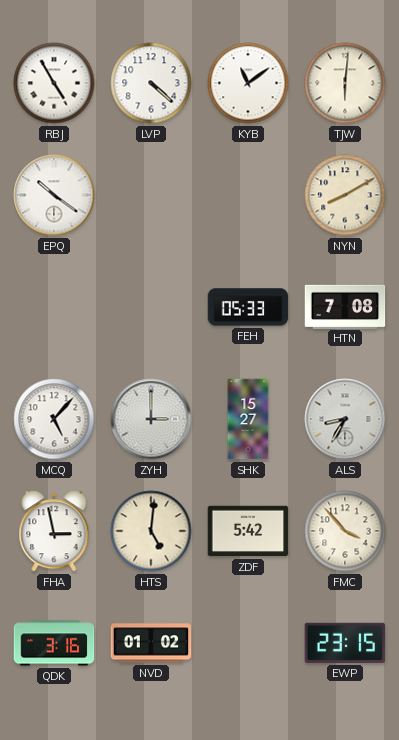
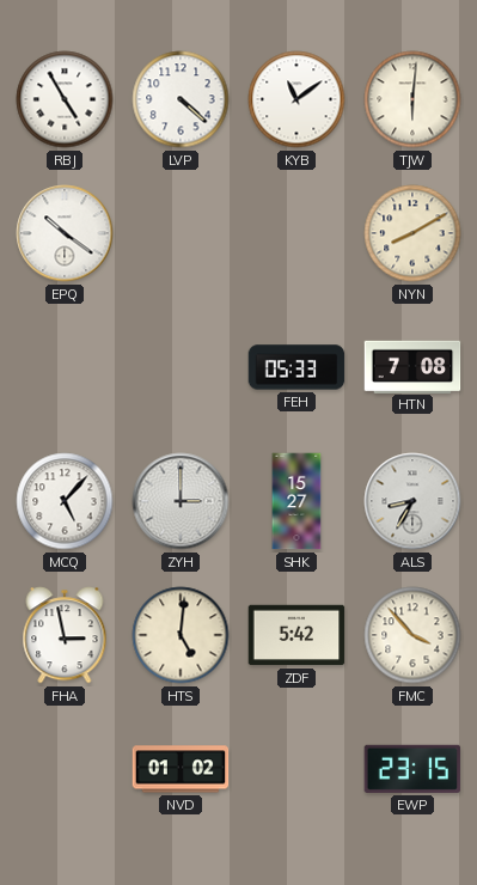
QDK: 3:16 -> none
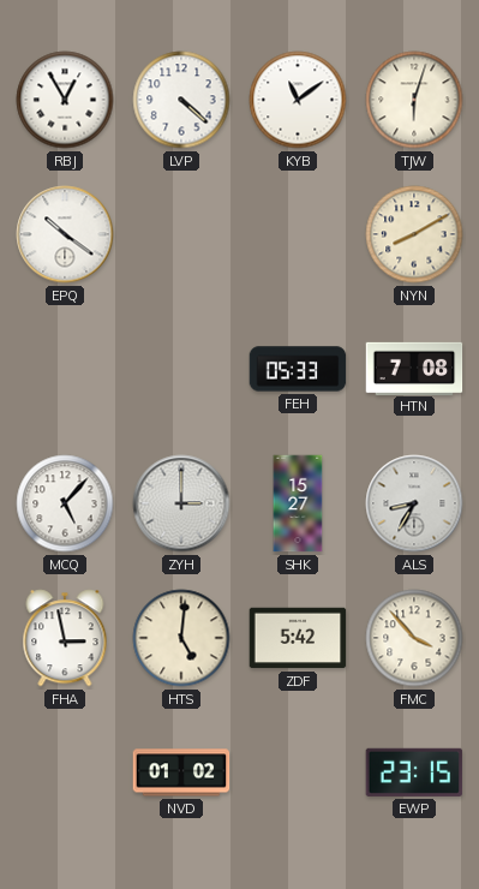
RBJ: 4:55 -> 12:55
TJW: 6:01 -> 6:03
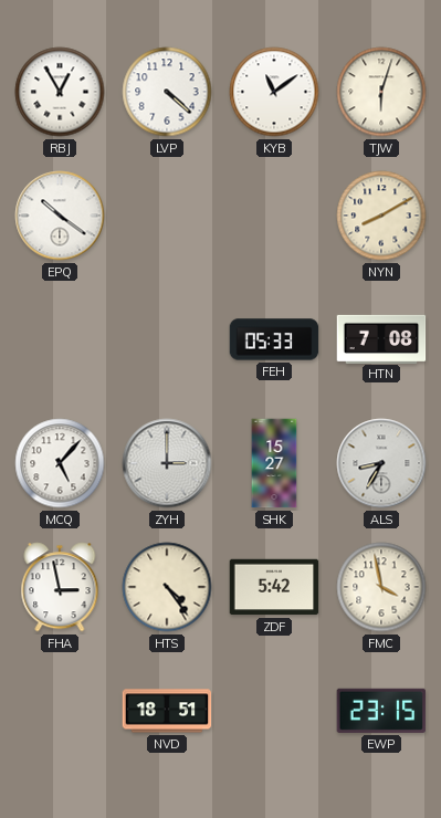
HTS: 5:01 -> 4:24
FMC: 3:53 -> 3:58
NVD: 01:02 -> 18:51
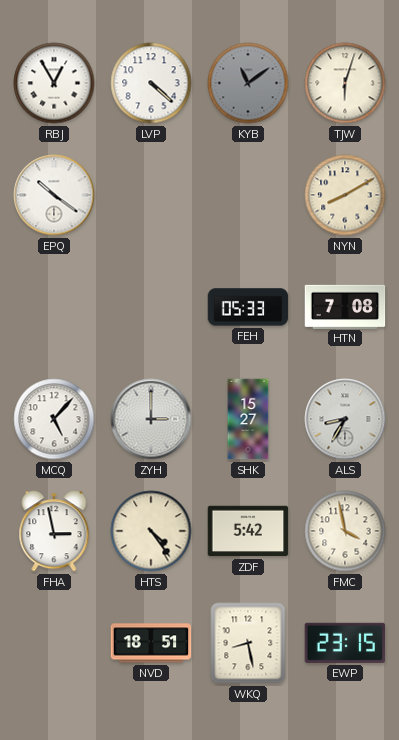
KYB dial: white -> grey
WKQ: none -> 8:28
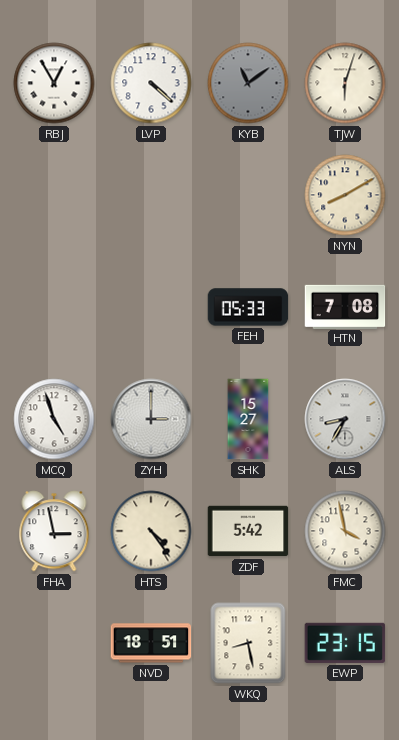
EPQ: 10:21 -> none
MCQ: 5:07 -> 4:57
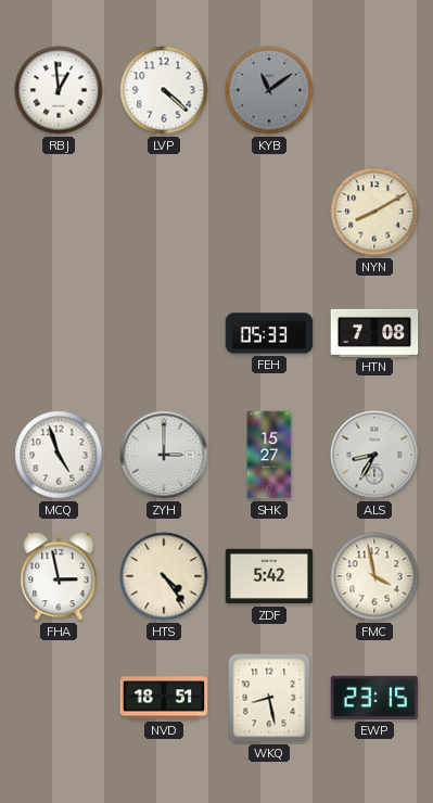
RBJ: 12:55 -> 12:59
TJW: 6:03 -> none
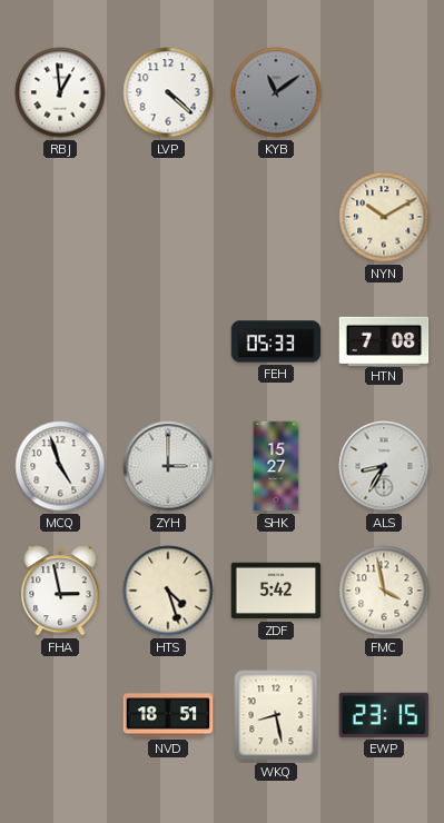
NYN: 8:10 -> 10:10
HTS: 4:24 -> 4:27
